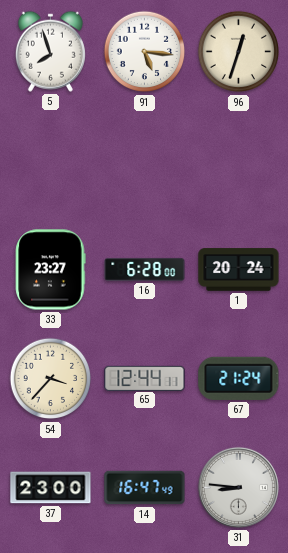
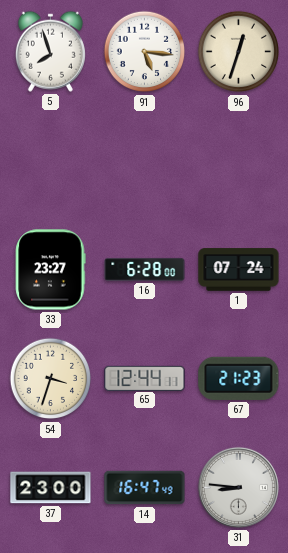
1: 20:24 -> 07:24
54: 3:37 -> 3:33
67: 21:24 -> 21:23
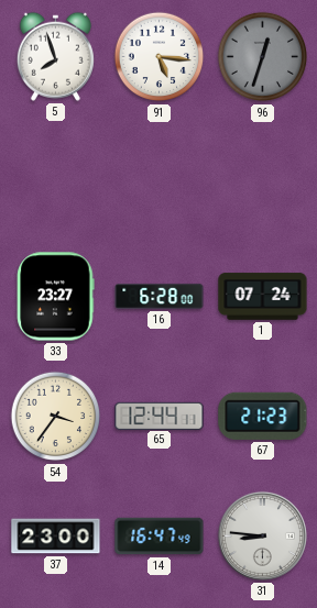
96 dial: cream -> grey
54: 3:33 -> 3:36
